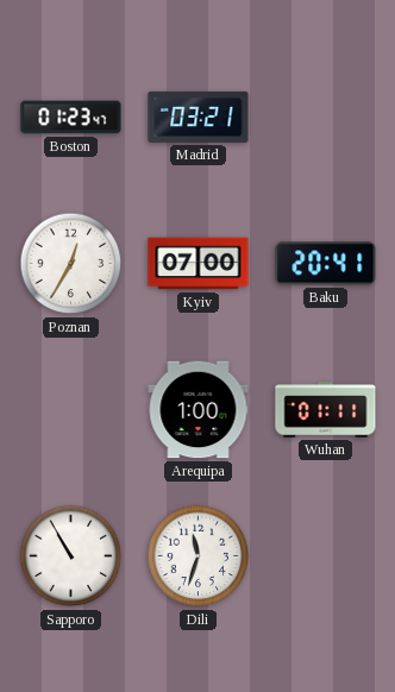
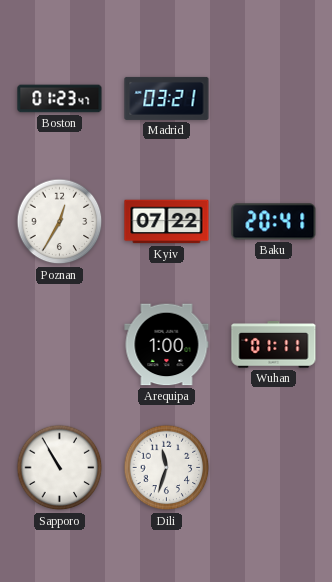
Kyiv: 07:00 -> 07:22
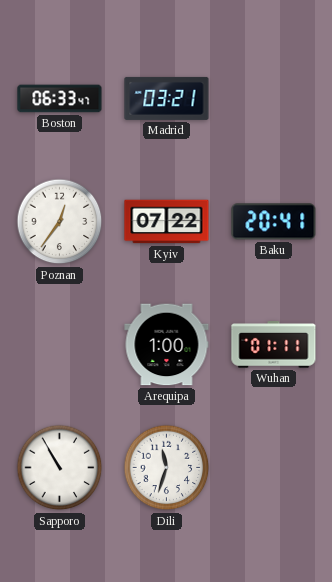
Boston: 01:23 -> 06:33
Poznan: 12:35 -> 12:36
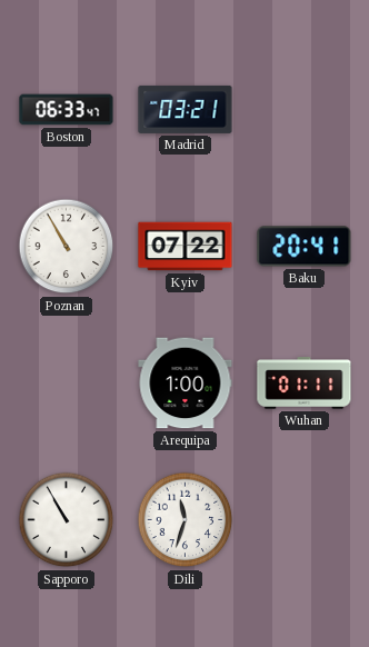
Poznan: 12:36 -> 10:55
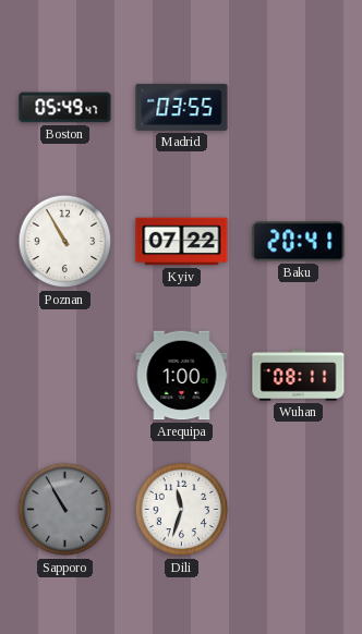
Boston: 06:33 -> 05:49
Madrid: 03:21 -> 03:55
Wuhan: 01:11 -> 08:11
Sapporo dial: white -> grey
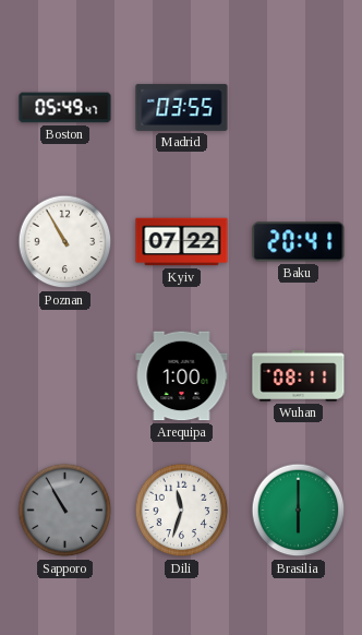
Brasilia: none -> 6:00
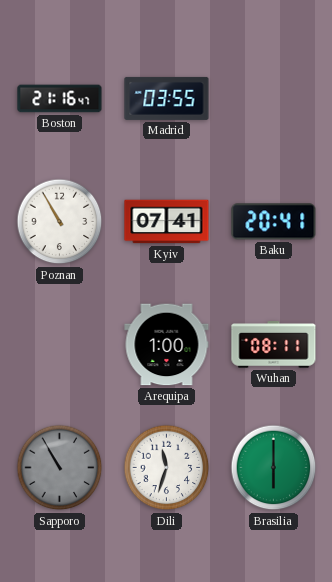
Boston: 05:49 -> 21:16
Kyiv: 07:22 -> 07:41
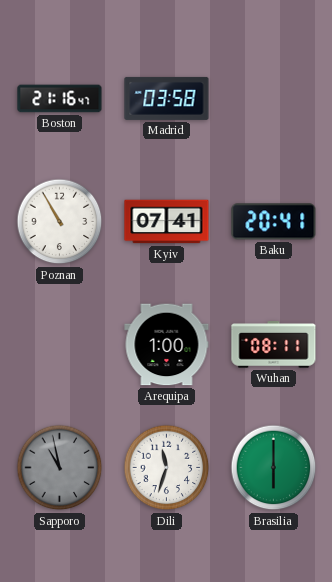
Madrid: 03:55 -> 03:58
Sapporo: 10:55 -> 10:58
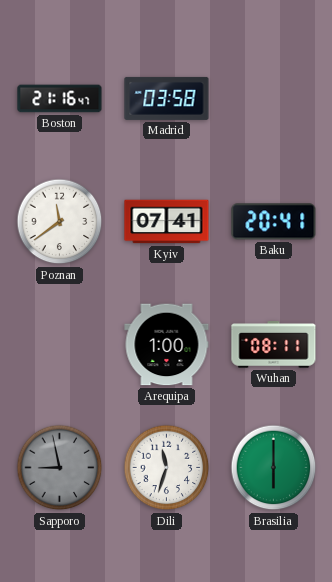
Poznan: 10:55 -> 11:39
Sapporo: 10:58 -> 8:58
